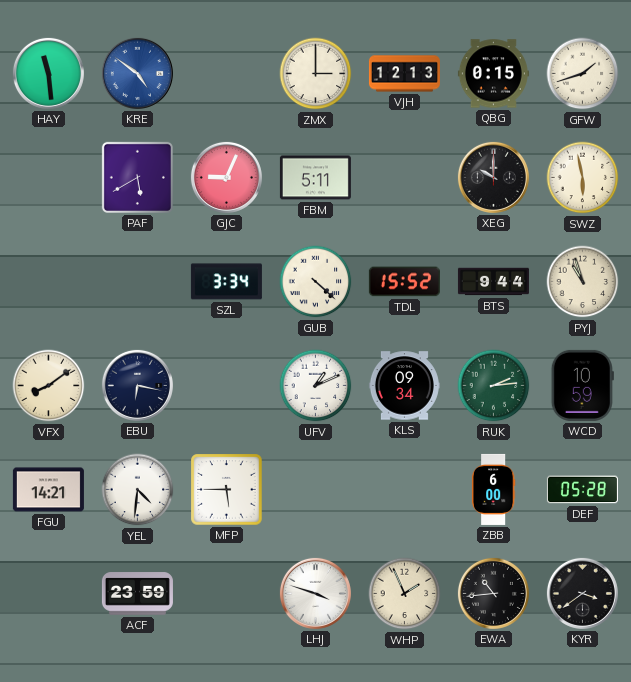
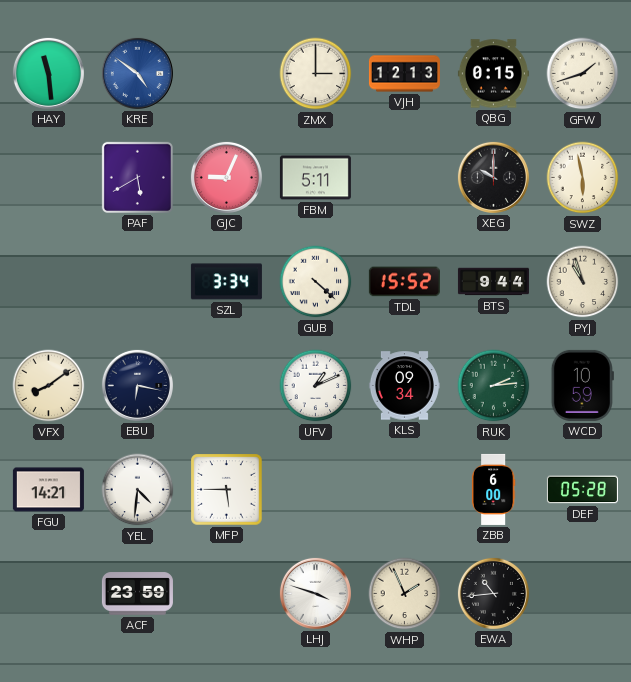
KYR: 3:39 -> none
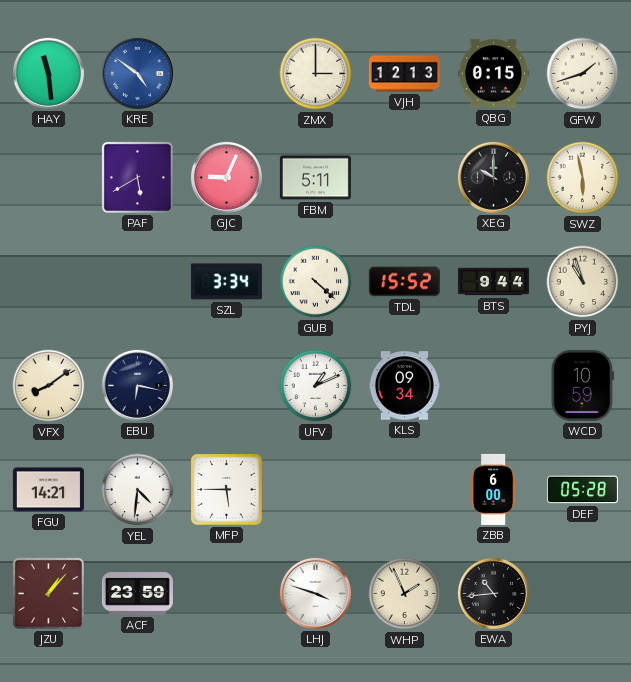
RUK: 2:14 -> none
JZU: none -> 1:07
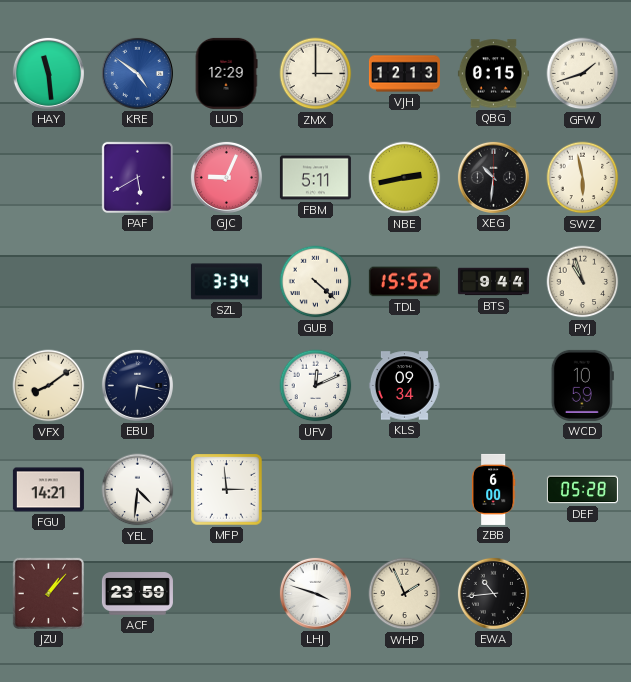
LUD: none -> 12:29
NBE: none -> 2:43
XEG: 10:00 -> 10:31
UFV: 1:11 -> 12:11
MFP: 5:45 -> 2:59
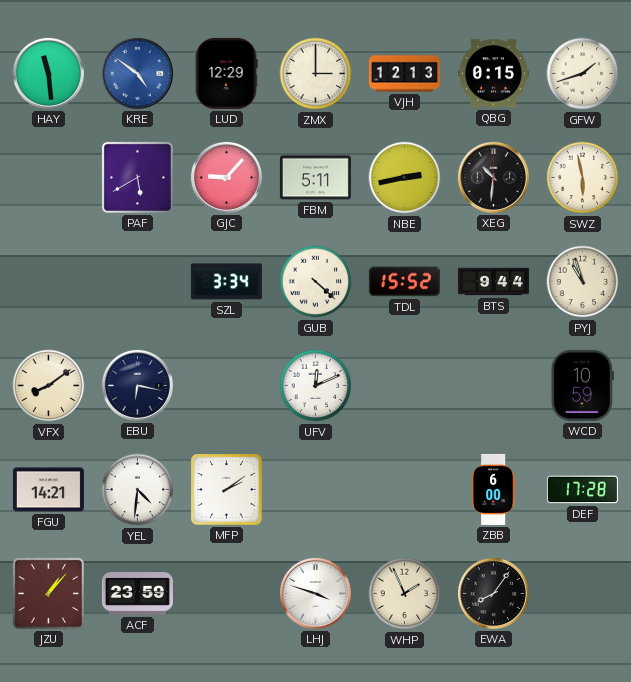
GJC: 9:04 -> 9:07
KLS: 09:34 -> none
MFP: 2:59 -> 2:09
DEF: 05:28 -> 17:28
EWA: 10:44 -> 8:06
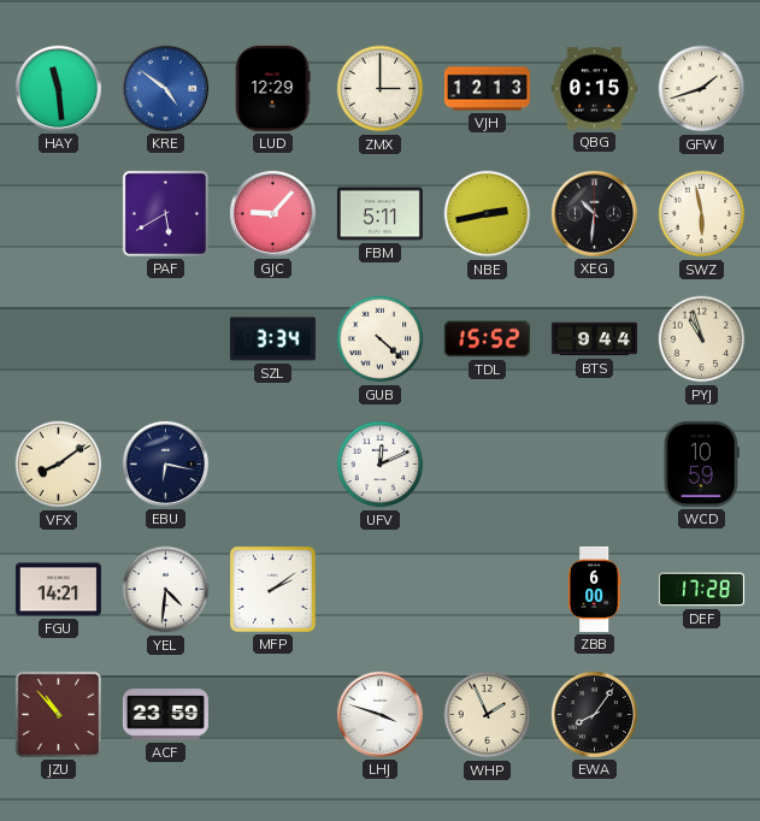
JZU: 1:07 -> 10:53
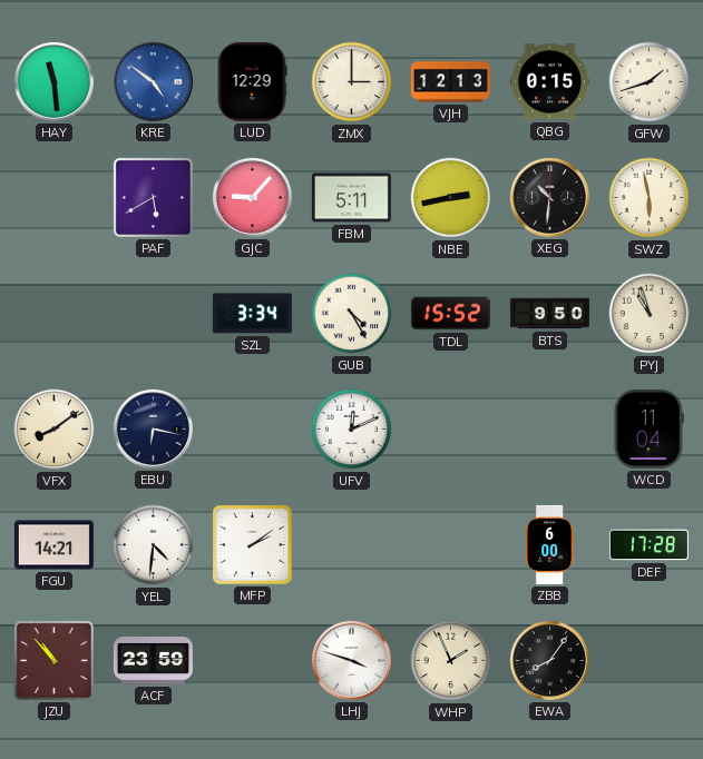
GUB: 4:22 -> 4:25
BTS: 9:44 -> 9:50
WCD: 10:59 -> 11:04
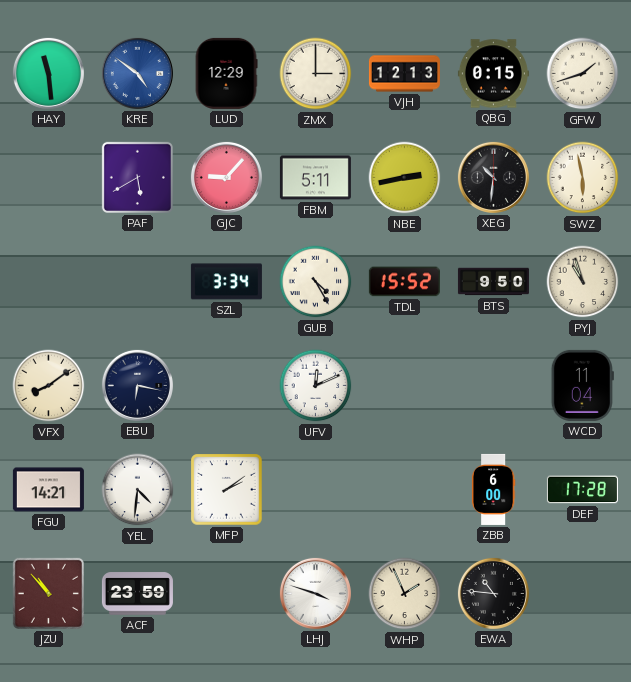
EWA: 8:06 -> 10:46
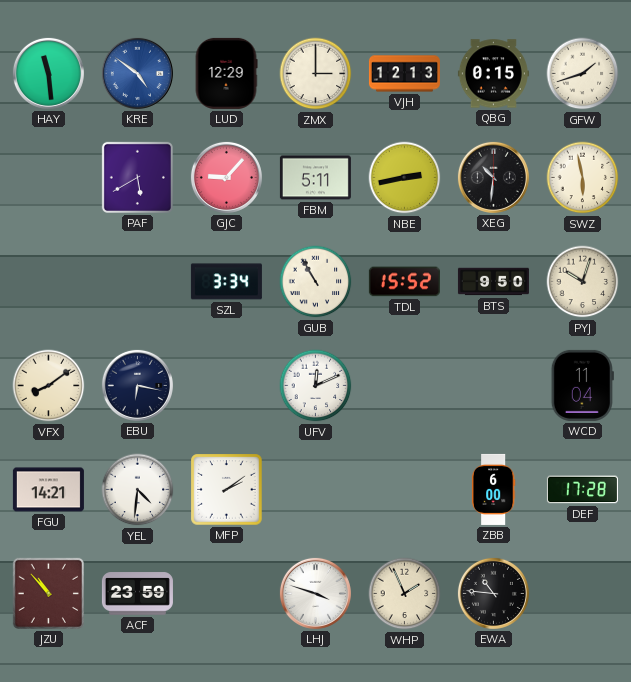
GUB: 4:25 -> 10:55
PYJ: 10:57 -> 10:03
